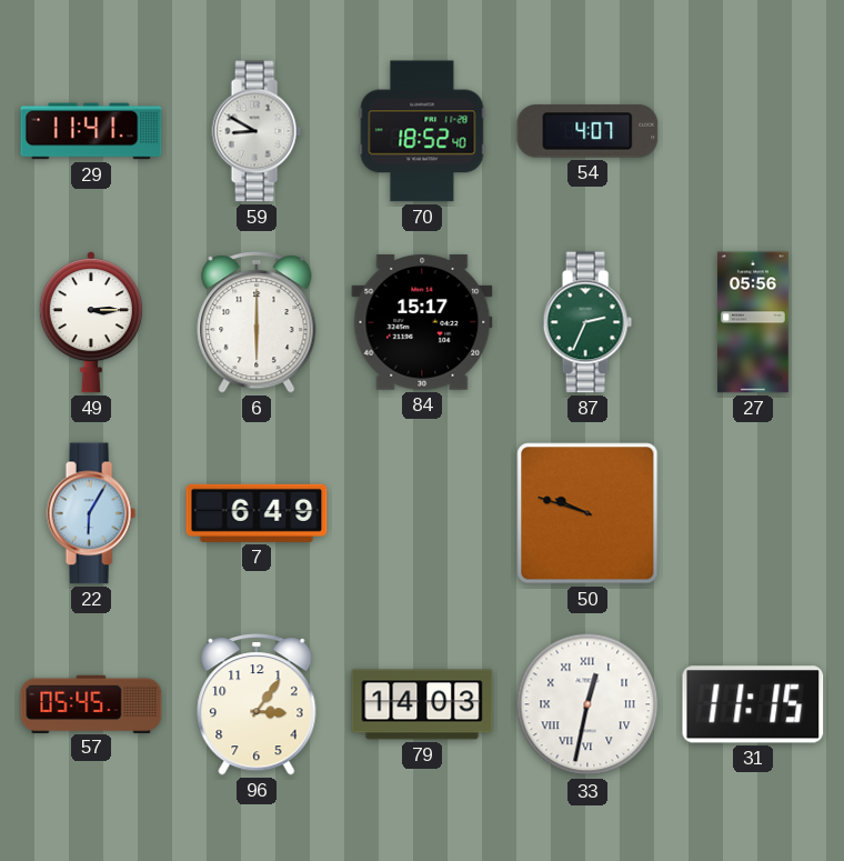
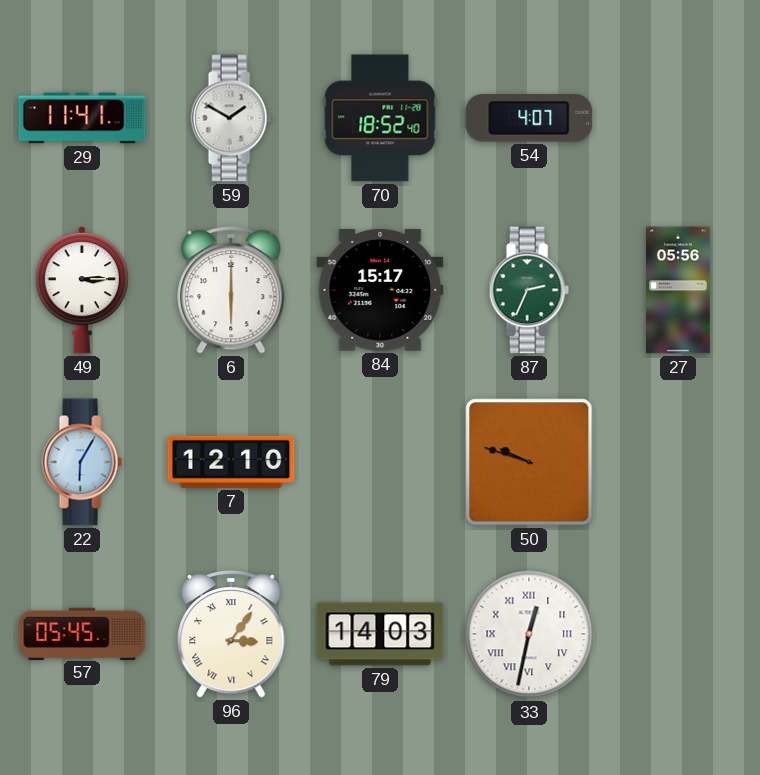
59: 8:50 -> 1:50
7: 6:49 -> 12:10
96 numerals: Arabic -> Roman
31: 11:15 -> none
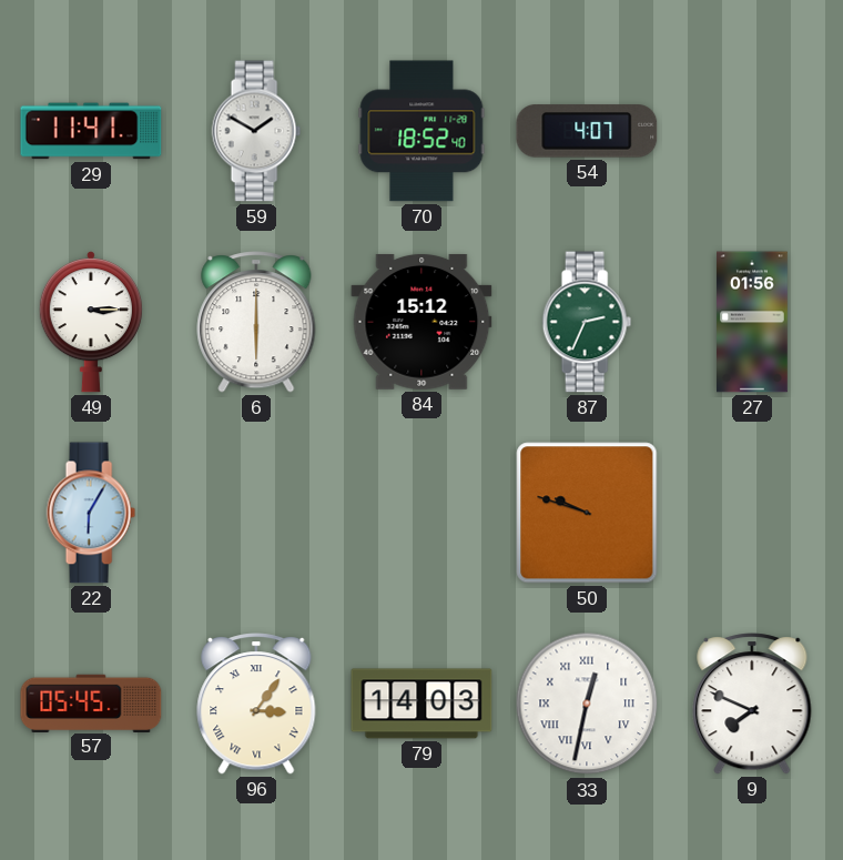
84: 15:17 -> 15:12
27: 05:56 -> 01:56
7: 12:10 -> none
9: none -> 7:49
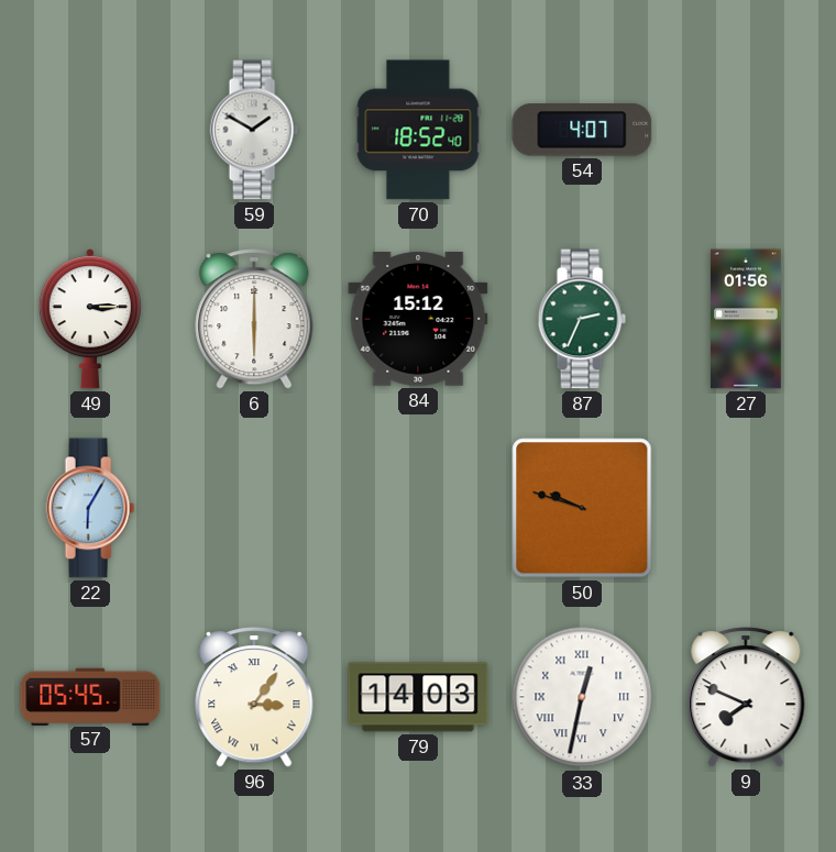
29: 11:41 -> none
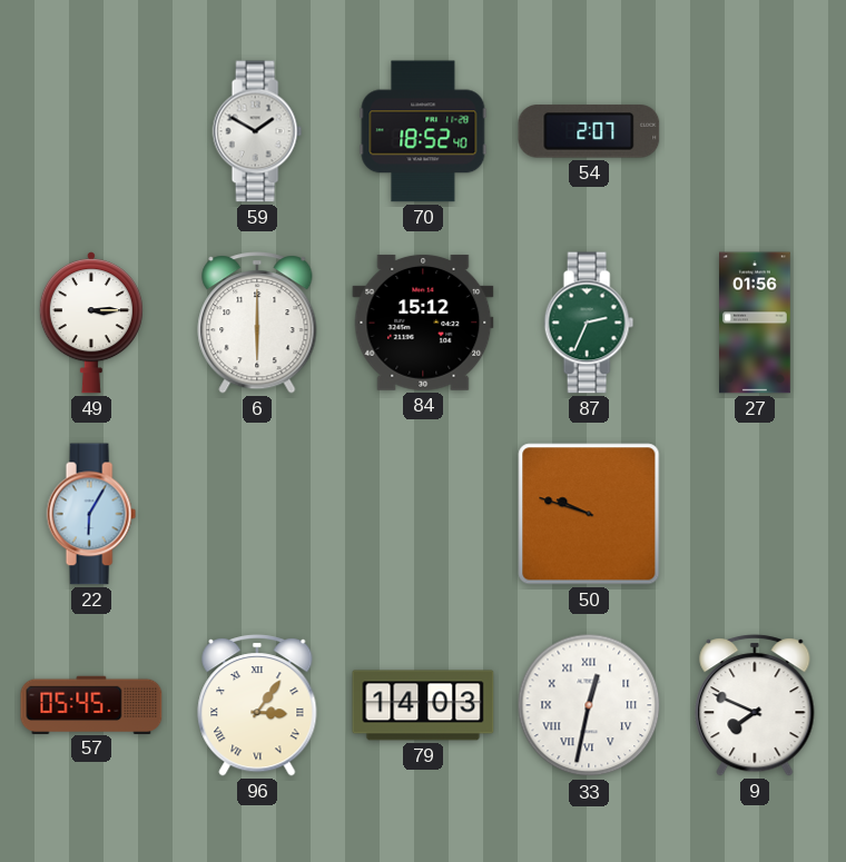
54: 4:07 -> 2:07
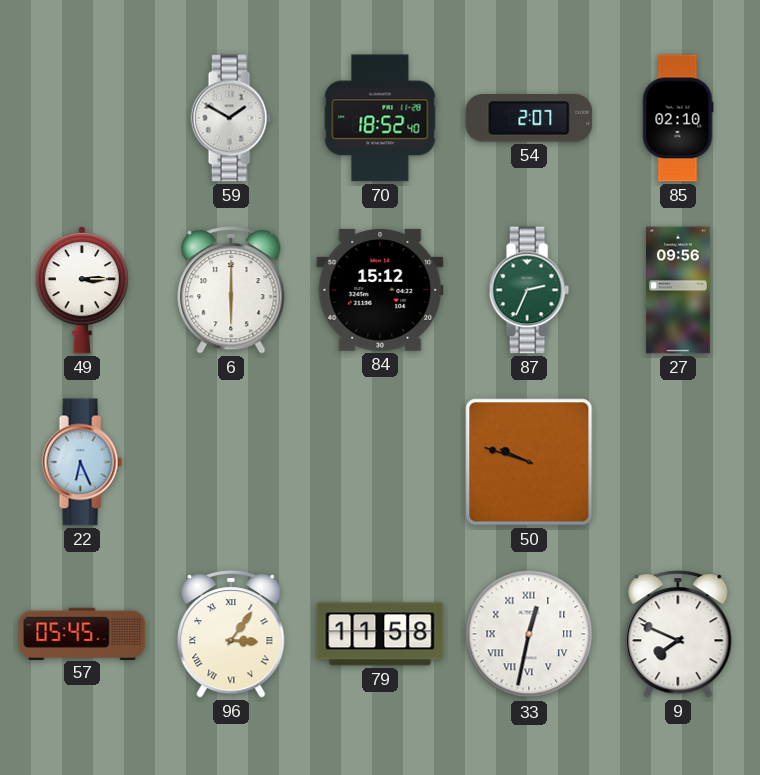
85: none -> 02:10
27: 01:56 -> 09:56
22: 6:05 -> 6:26
79: 14:03 -> 11:58
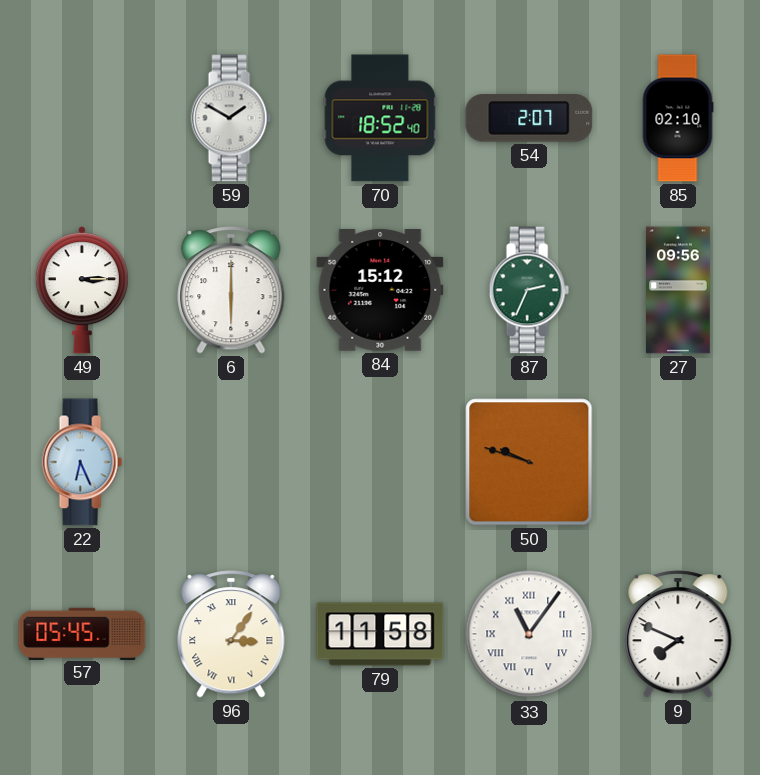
33: 12:32 -> 11:06
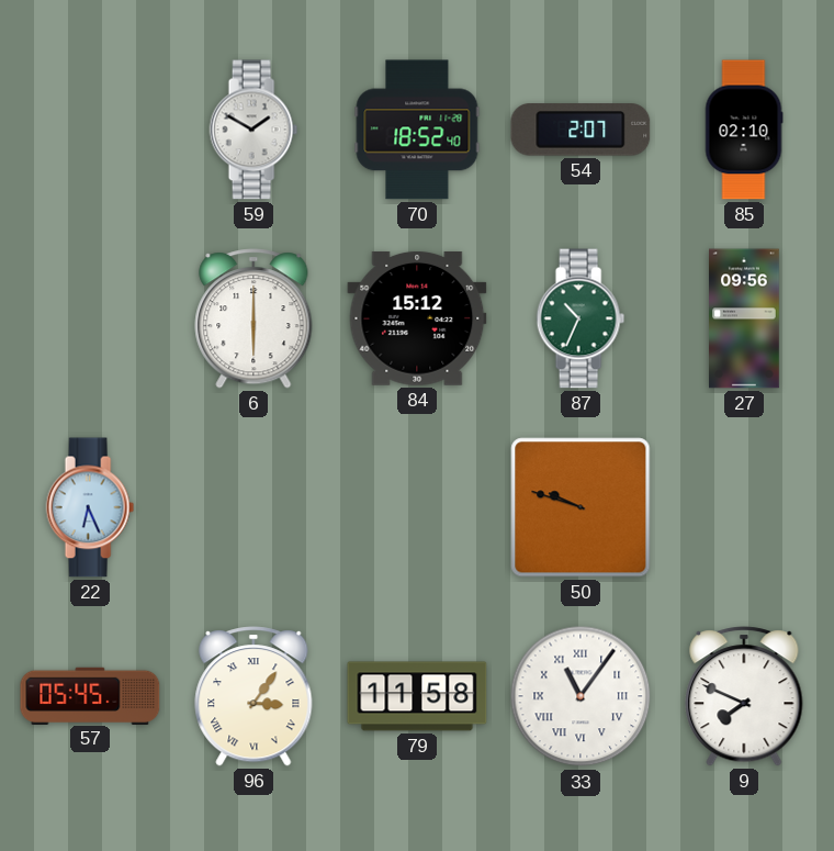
49: 3:15 -> none
87: 2:34 -> 10:34
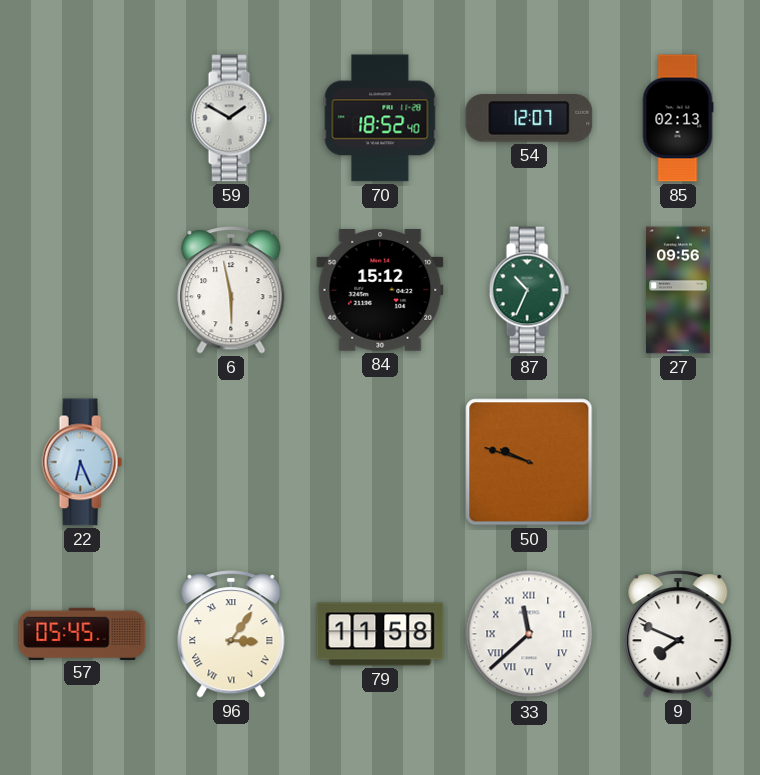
54: 2:07 -> 12:07
85: 02:10 -> 02:13
6: 6:00 -> 5:58
33: 11:06 -> 11:38
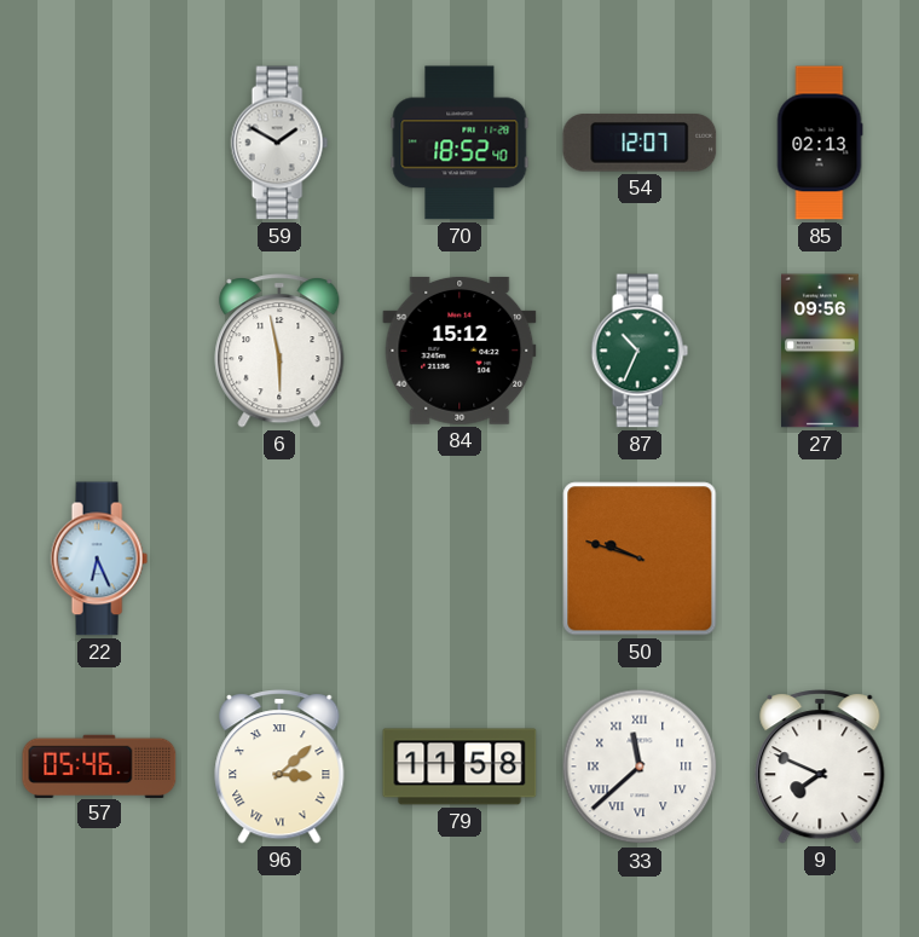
57: 05:45 -> 05:46
96: 3:06 -> 3:08
